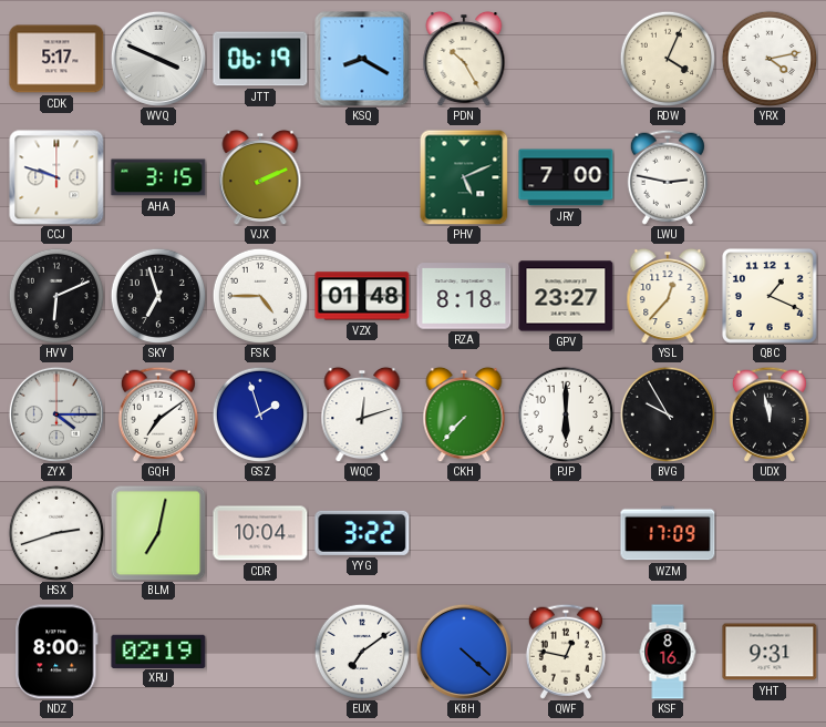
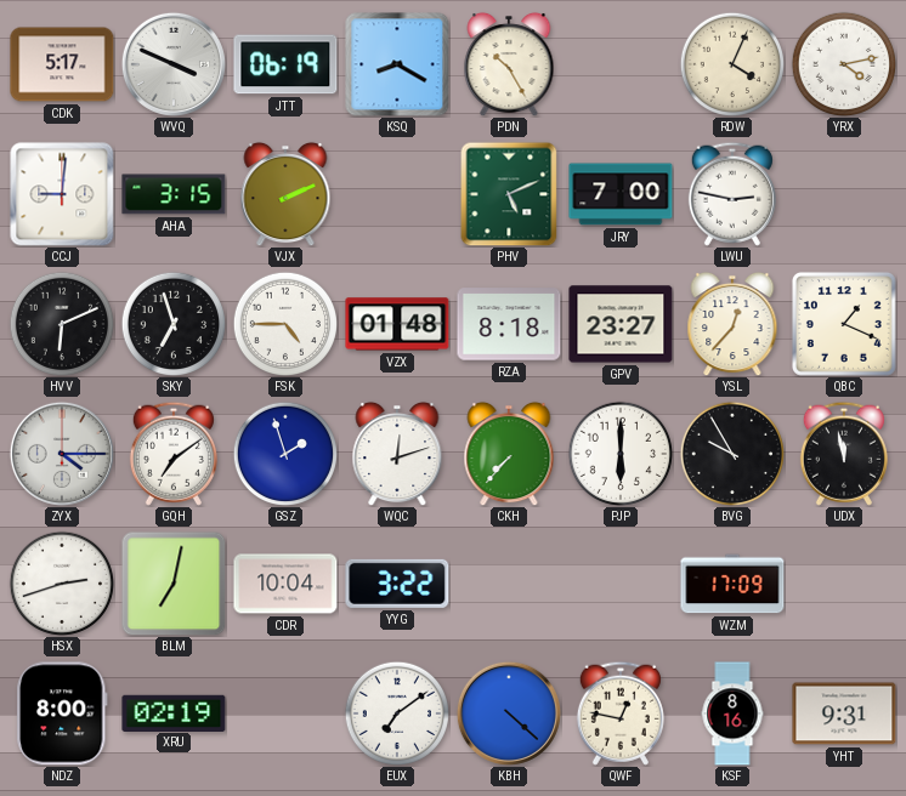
CCJ: 9:48 -> 9:01
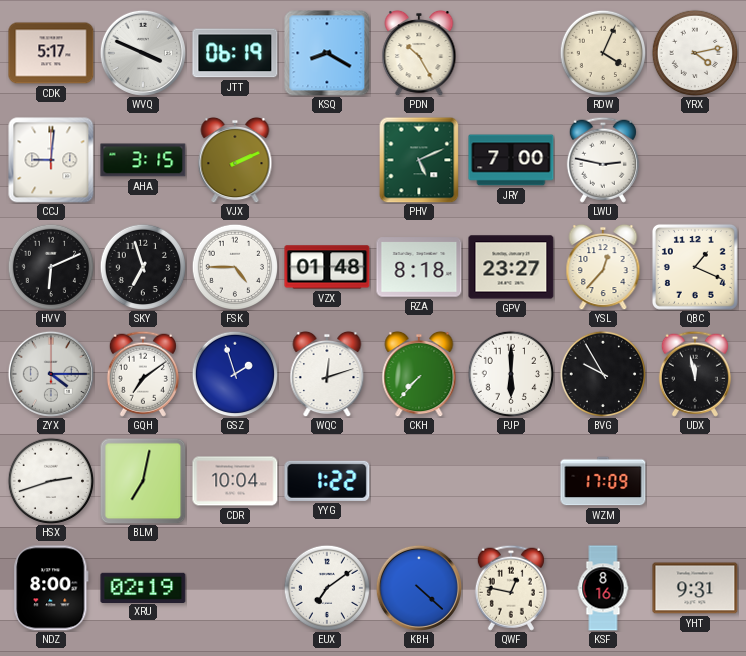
YYG: 3:22 -> 1:22
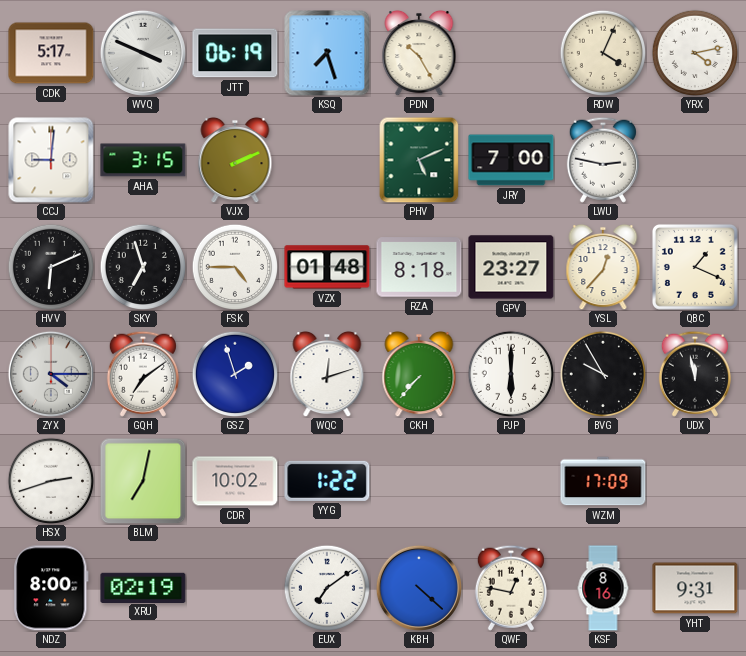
KSQ: 8:20 -> 7:27
CDR: 10:04 -> 10:02
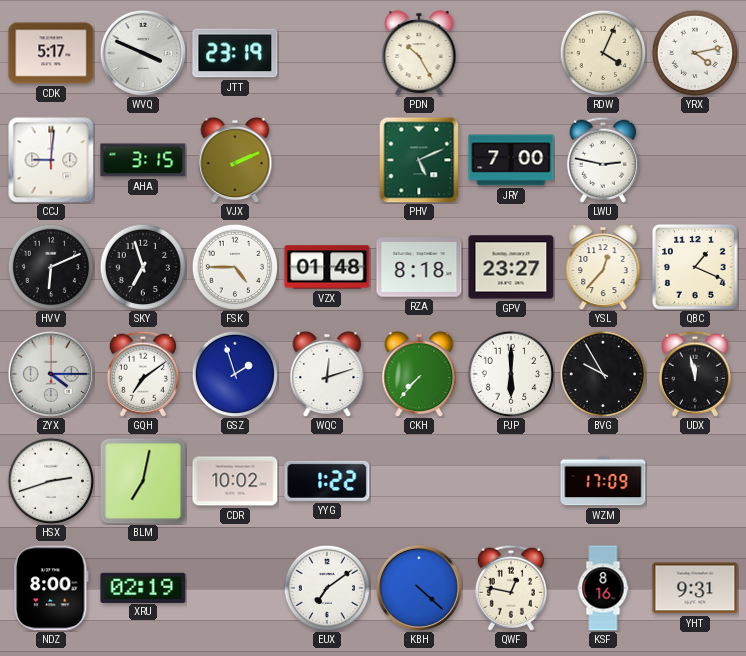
JTT: 06:19 -> 23:19
KSQ: 7:27 -> none
